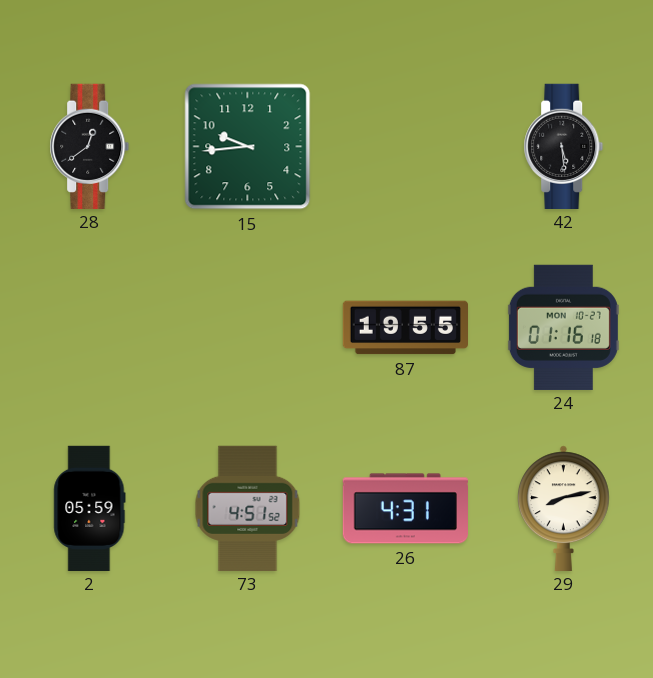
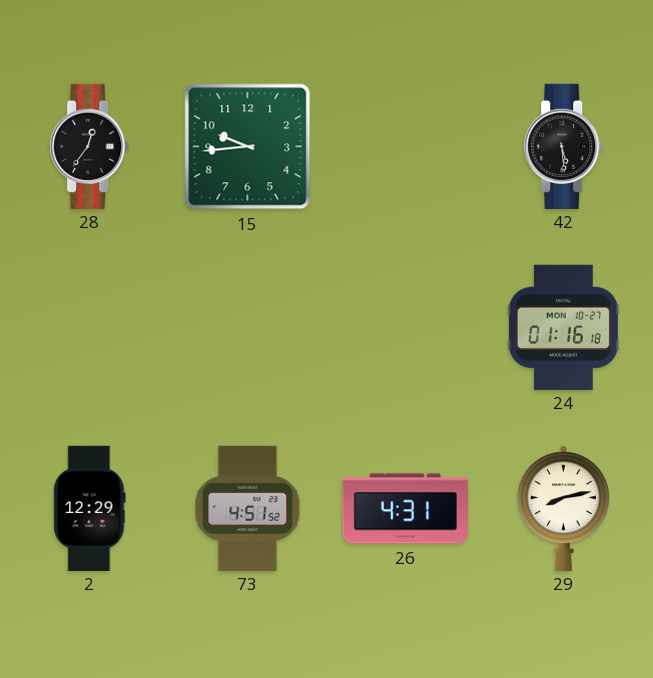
28: 12:39 -> 12:36
87: 19:55 -> none
2: 05:59 -> 12:29
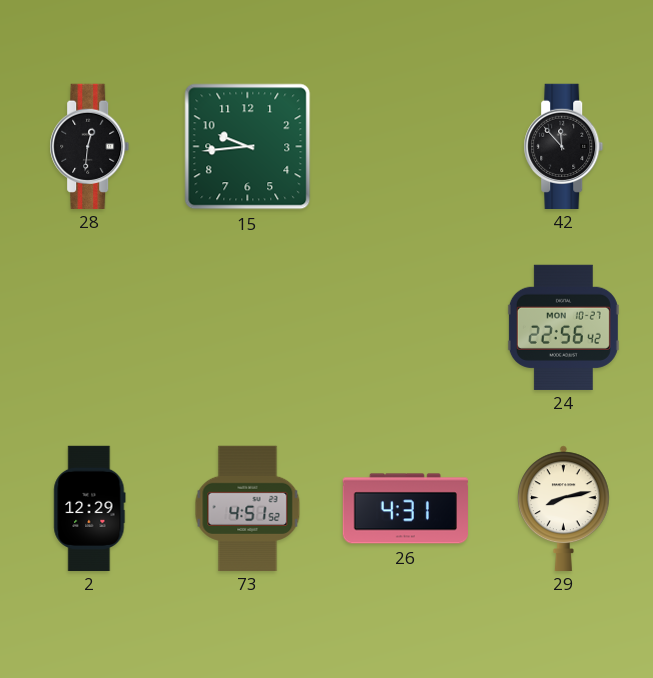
28: 12:36 -> 12:31
42: 5:29 -> 11:53
24: 01:16 -> 22:56
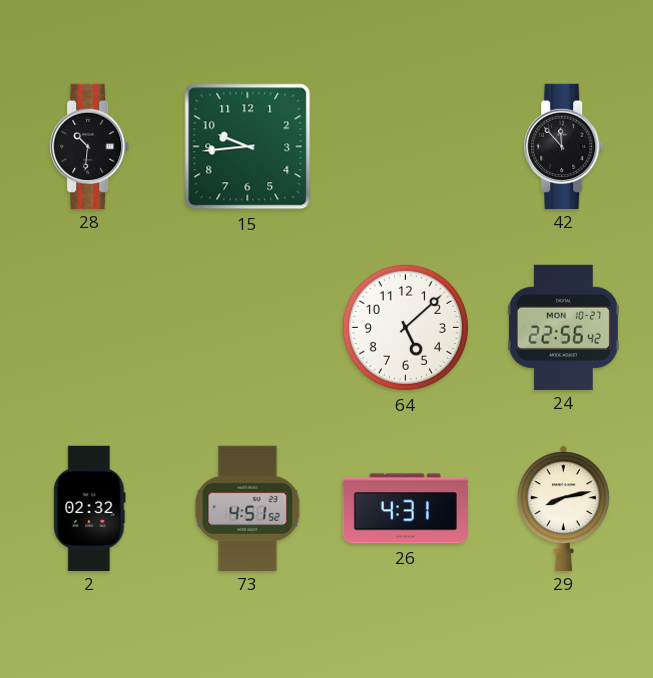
28: 12:31 -> 10:31
64: none -> 5:08
2: 12:29 -> 02:32
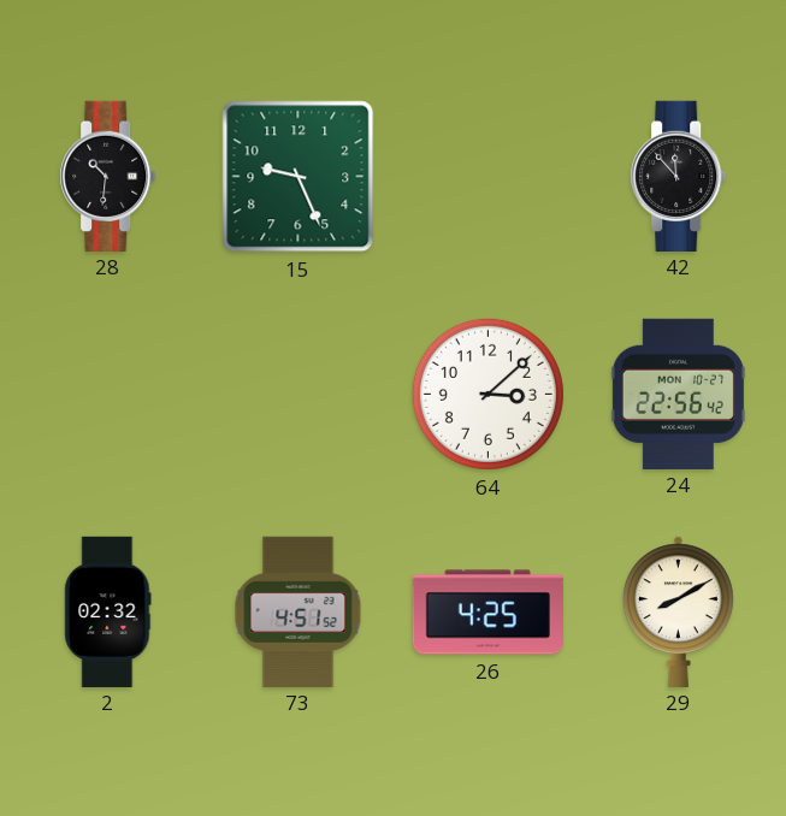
15: 9:44 -> 9:26
64: 5:08 -> 3:08
26: 4:31 -> 4:25
29: 8:13 -> 8:10
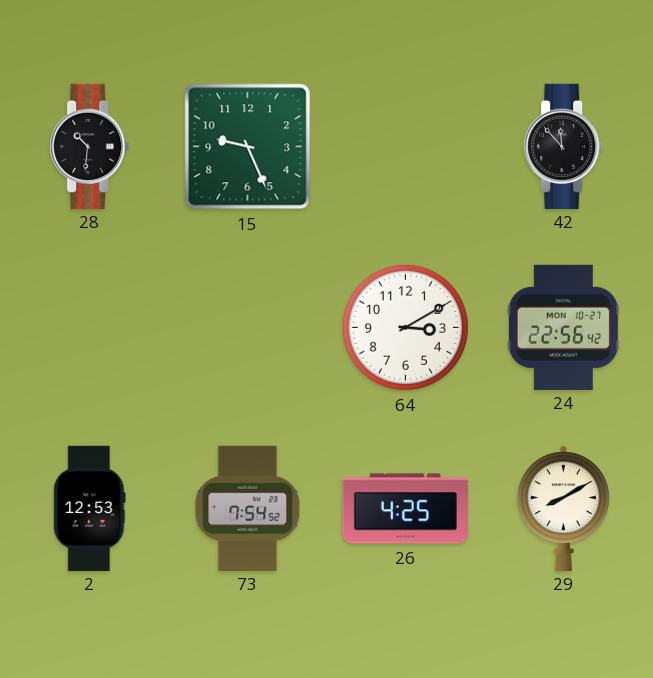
64: 3:08 -> 3:10
2: 02:32 -> 12:53
73: 4:51 -> 7:54
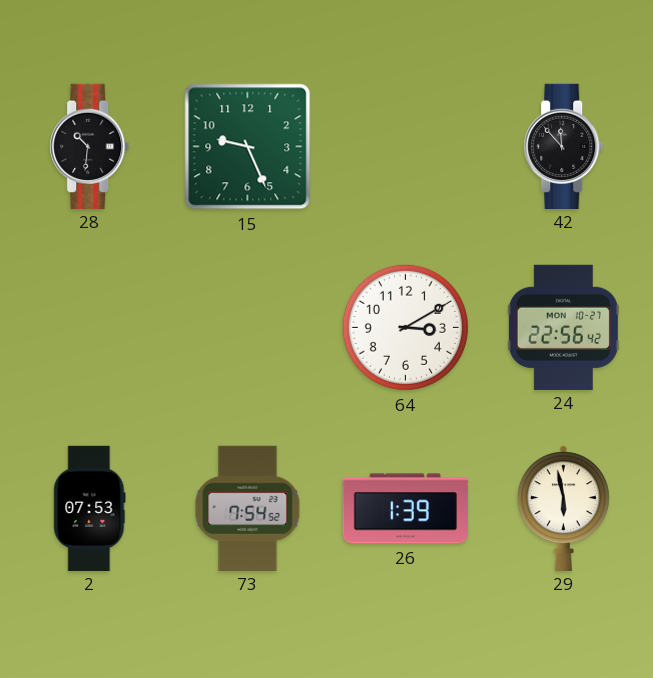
2: 12:53 -> 07:53
26: 4:25 -> 1:39
29: 8:10 -> 5:58
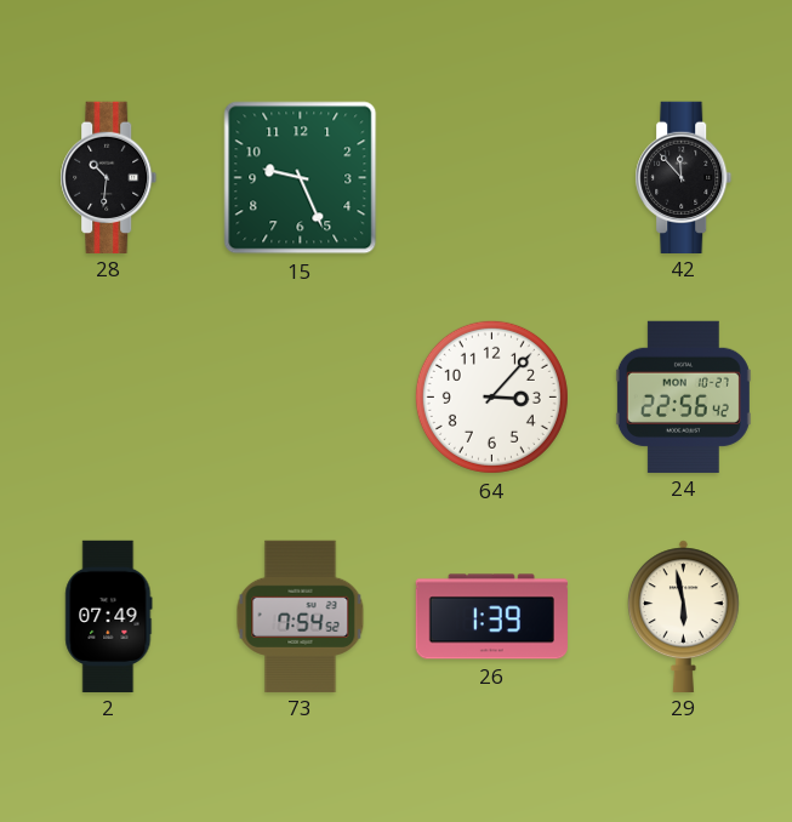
64: 3:10 -> 3:07
2: 07:53 -> 07:49
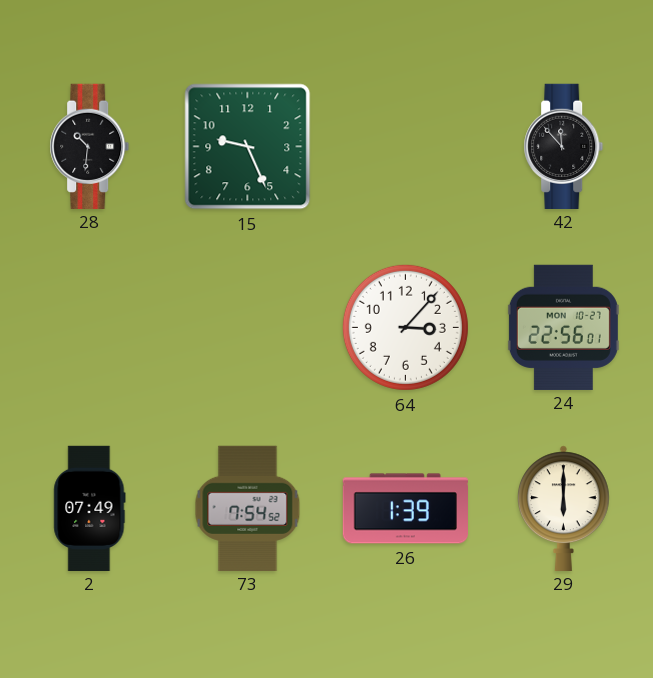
24: 22:56:42 -> 22:56:01
29: 5:58 -> 6:00
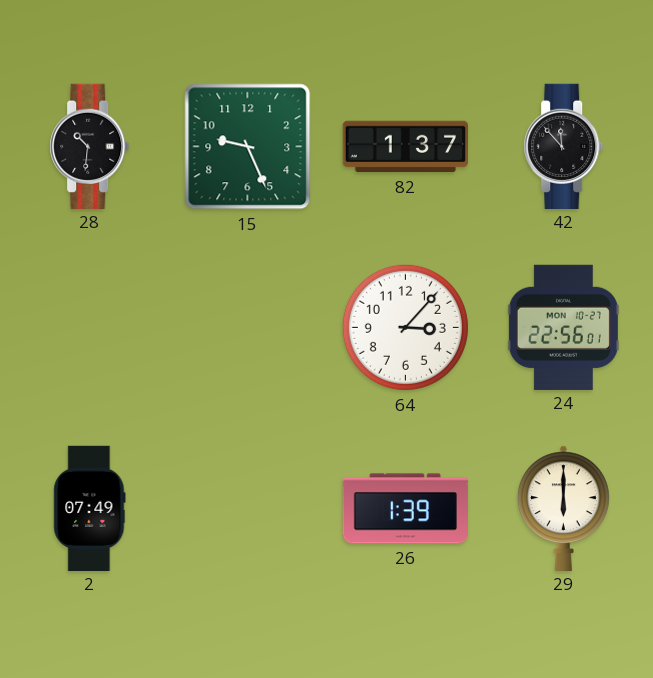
82: none -> 1:37
73: 7:54 -> none
